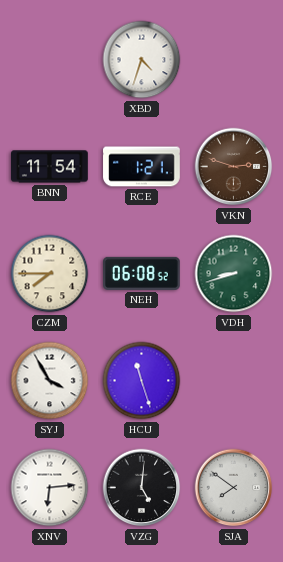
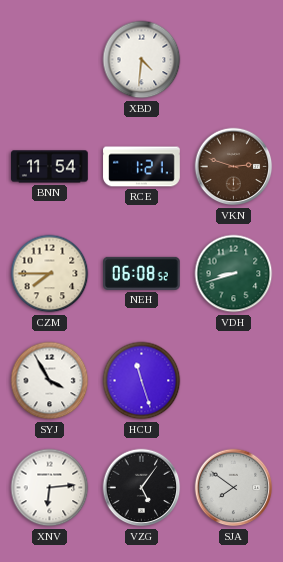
XBD: 4:33 -> 4:31
VZG: 5:01 -> 5:06
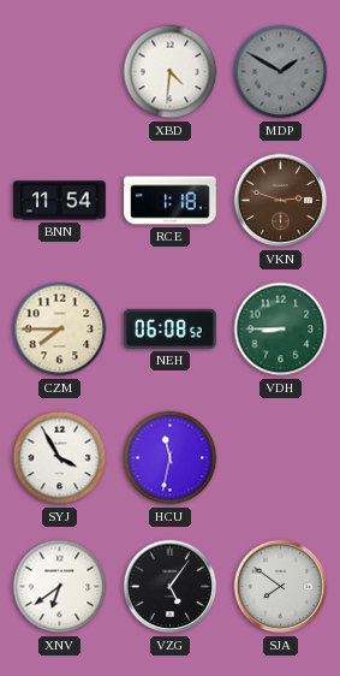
MDP: none -> 1:50
RCE: 1:21 -> 1:18
VDH: 8:42 -> 8:45
HCU: 11:27 -> 11:32
XNV: 6:14 -> 6:39
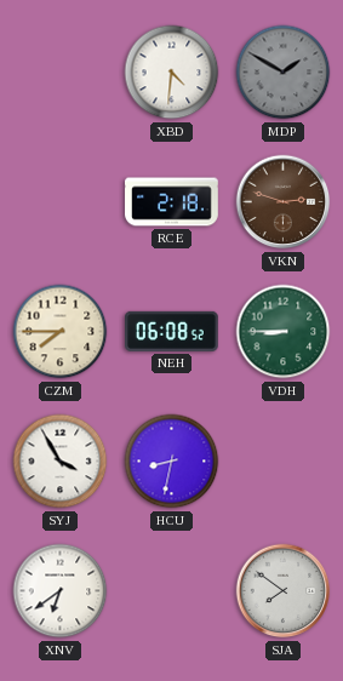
BNN: 11:54 -> none
RCE: 1:18 -> 2:18
HCU: 11:32 -> 8:32
VZG: 5:06 -> none
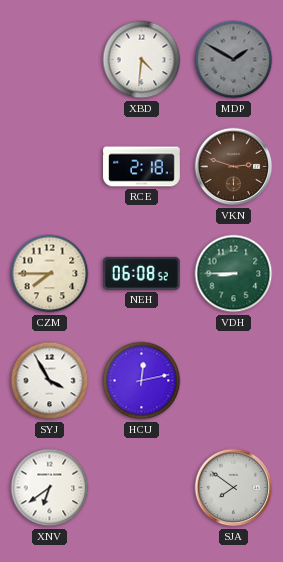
HCU: 8:32 -> 12:13
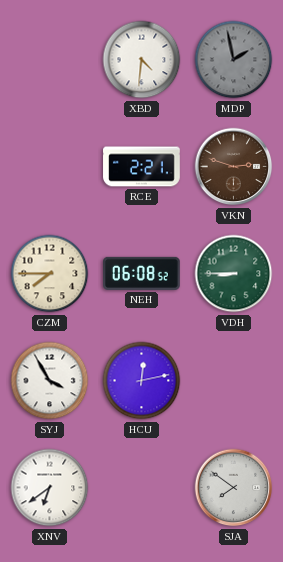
MDP: 1:50 -> 1:58
RCE: 2:18 -> 2:21
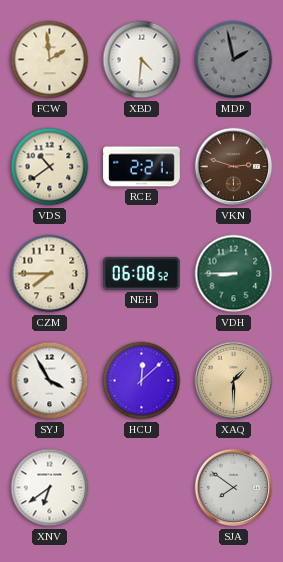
FCW: none -> 1:59
VDS: none -> 10:39
HCU: 12:13 -> 12:08
XAQ: none -> 1:30
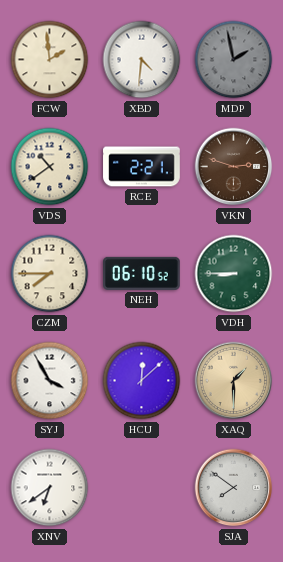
NEH: 06:08 -> 06:10
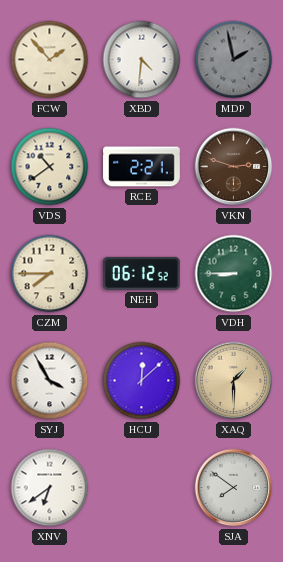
FCW: 1:59 -> 1:53
NEH: 06:10 -> 06:12
